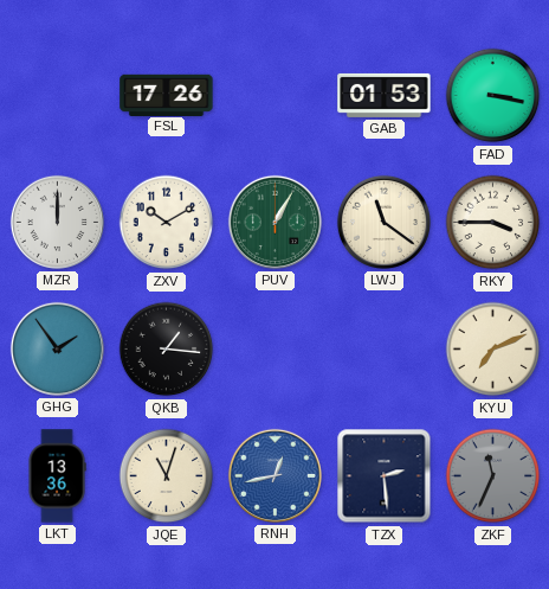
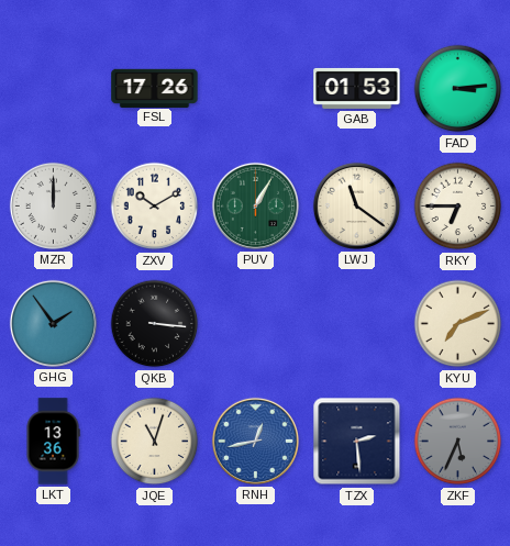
FAD: 3:17 -> 3:14
RKY: 3:45 -> 6:45
QKB: 1:16 -> 3:16
ZKF: 11:34 -> 5:34
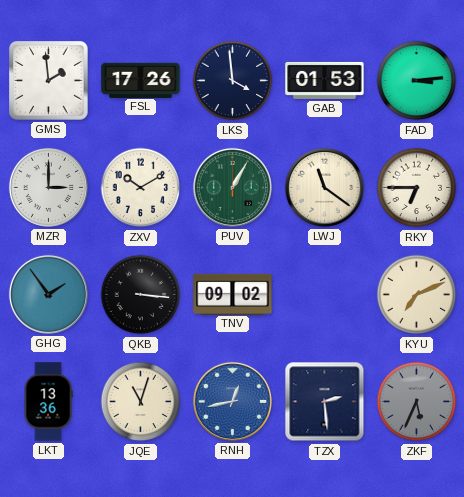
GMS: none -> 1:59
LKS: none -> 3:59
MZR: 12:00 -> 3:00
TNV: none -> 09:02
